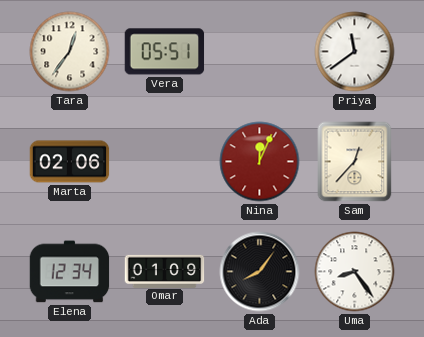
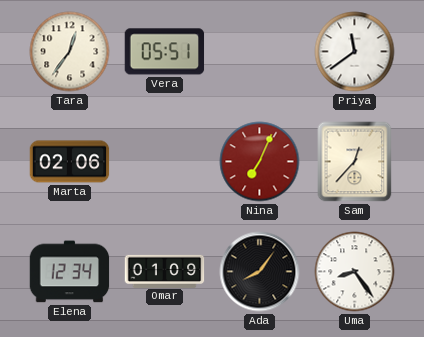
Nina: 12:04 -> 7:04
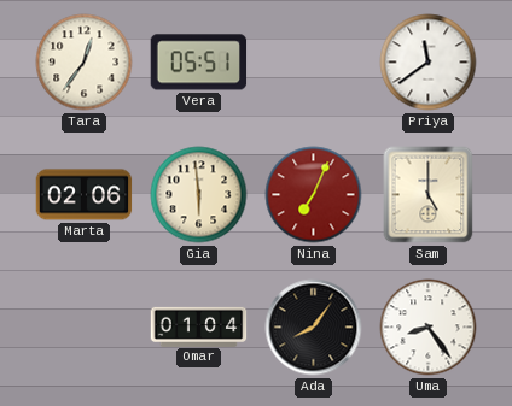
Gia: none -> 5:59
Sam: 12:37 -> 5:00
Elena: 12:34 -> none
Omar: 01:09 -> 01:04
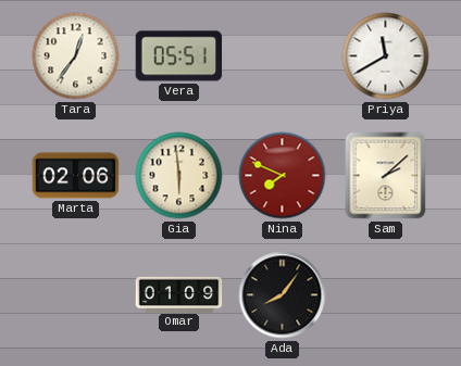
Priya: 11:39 -> 11:40
Nina: 7:04 -> 7:49
Sam: 5:00 -> 2:08
Omar: 01:04 -> 01:09
Uma: 8:24 -> none
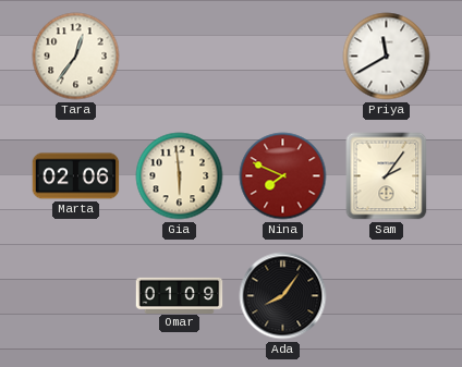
Vera: 05:51 -> none
Sam: 2:08 -> 2:06
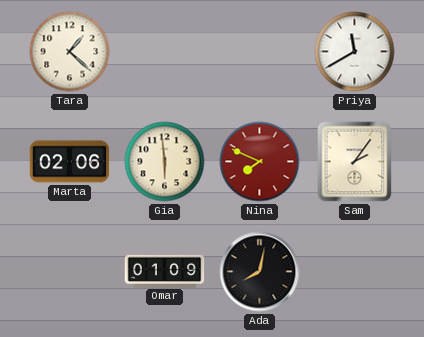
Tara: 12:36 -> 1:22
Ada: 8:06 -> 8:02
